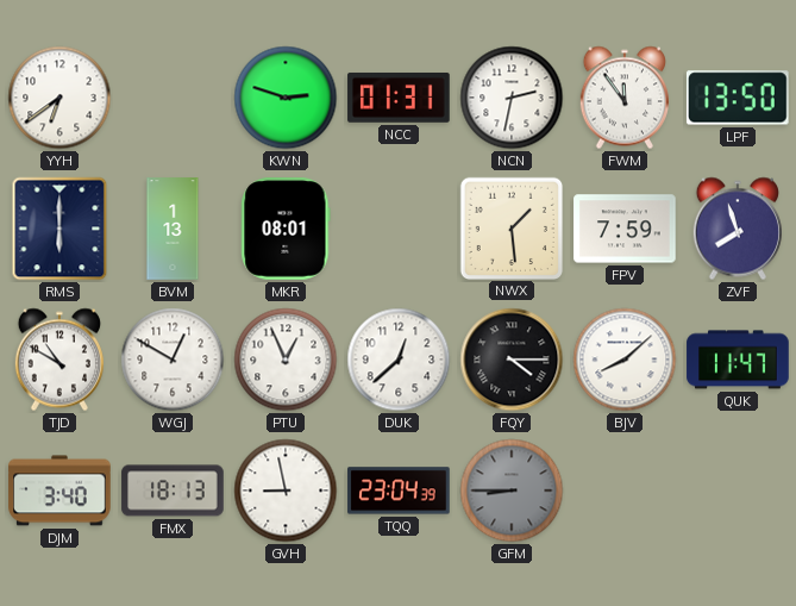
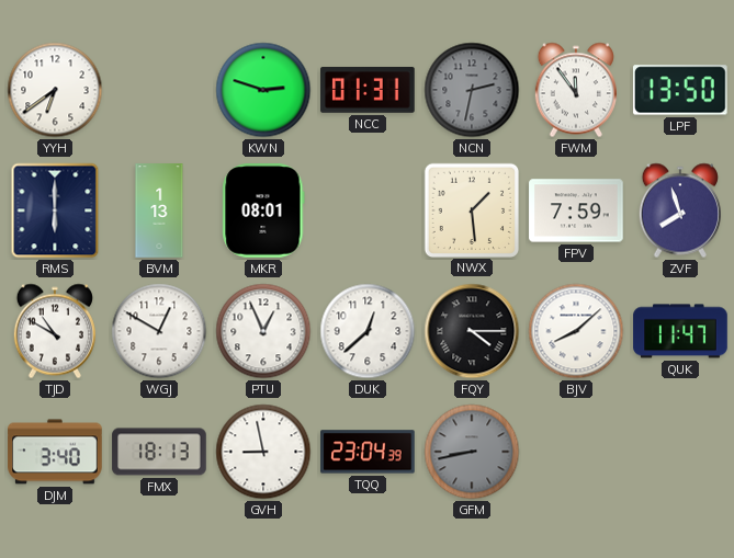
NCN dial: white -> grey
GFM: 8:45 -> 8:43
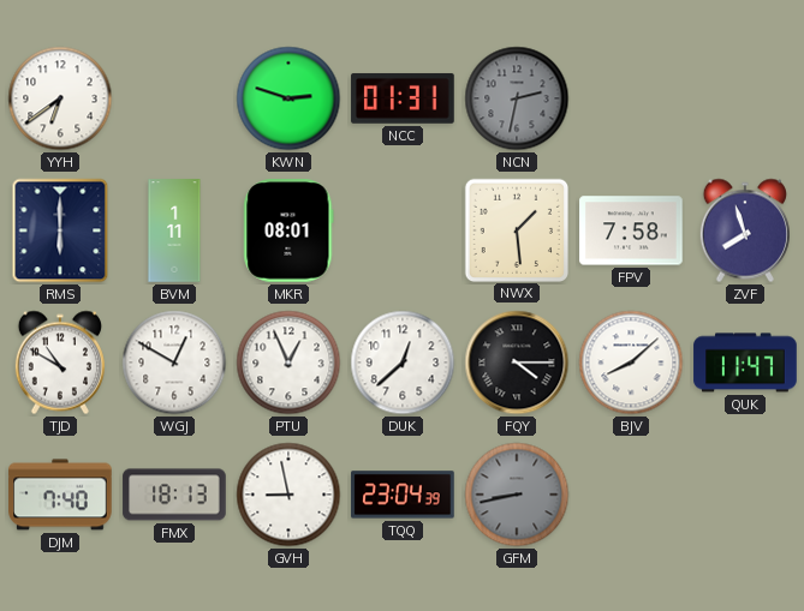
FWM: 11:54 -> none
LPF: 13:50 -> none
BVM: 1:13 -> 1:11
FPV: 7:59 -> 7:58
DJM: 3:40 -> 7:40
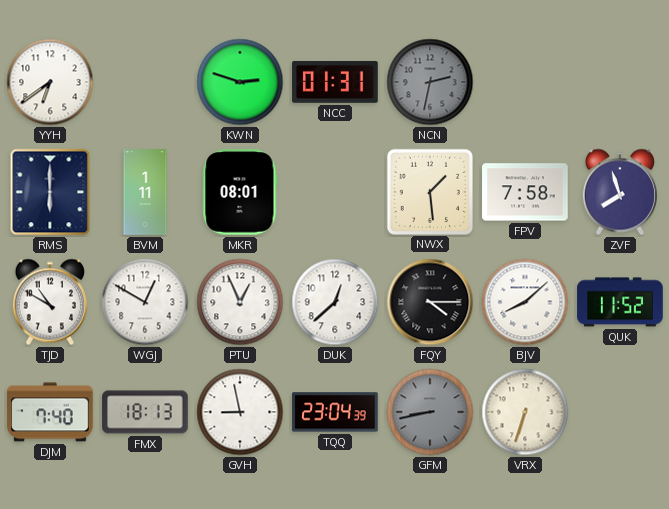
QUK: 11:47 -> 11:52
VRX: none -> 6:33
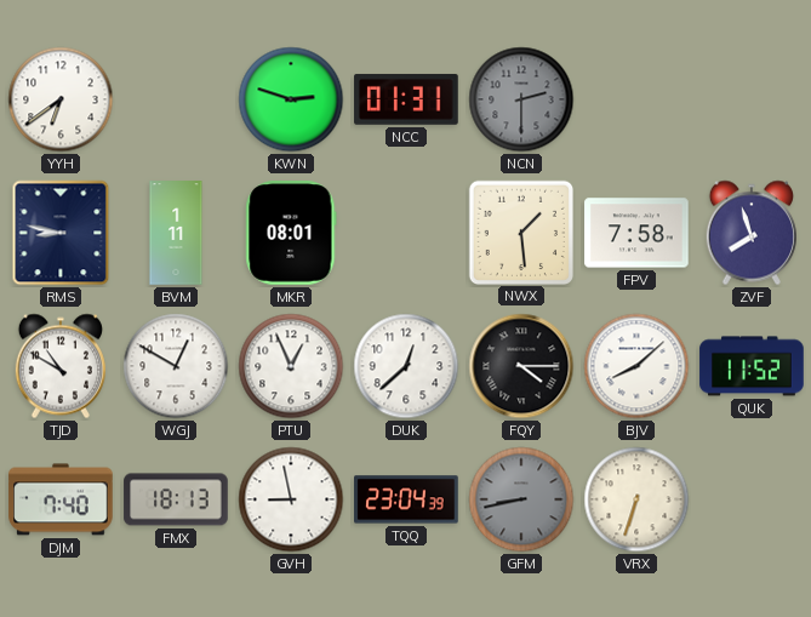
NCN: 2:32 -> 2:30
RMS: 6:00 -> 8:47
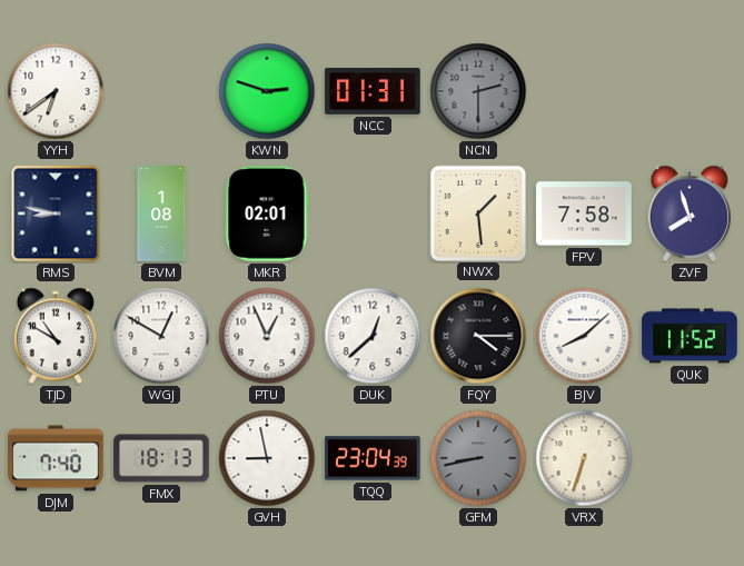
BVM: 1:11 -> 1:08
MKR: 08:01 -> 02:01
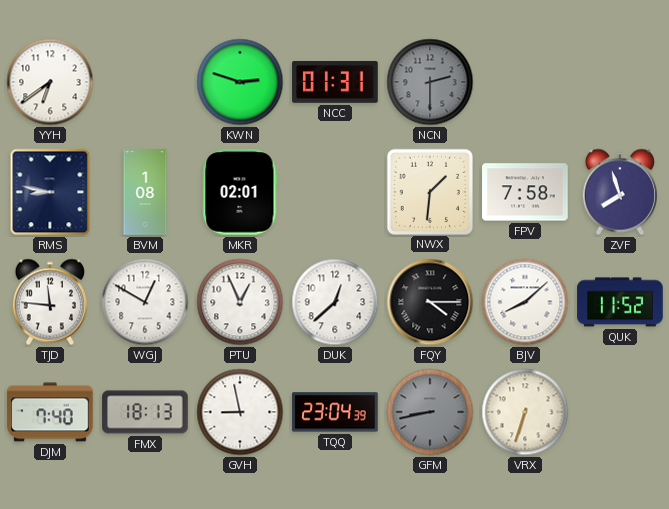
NWX: 1:29 -> 1:31
TJD: 10:50 -> 11:46
